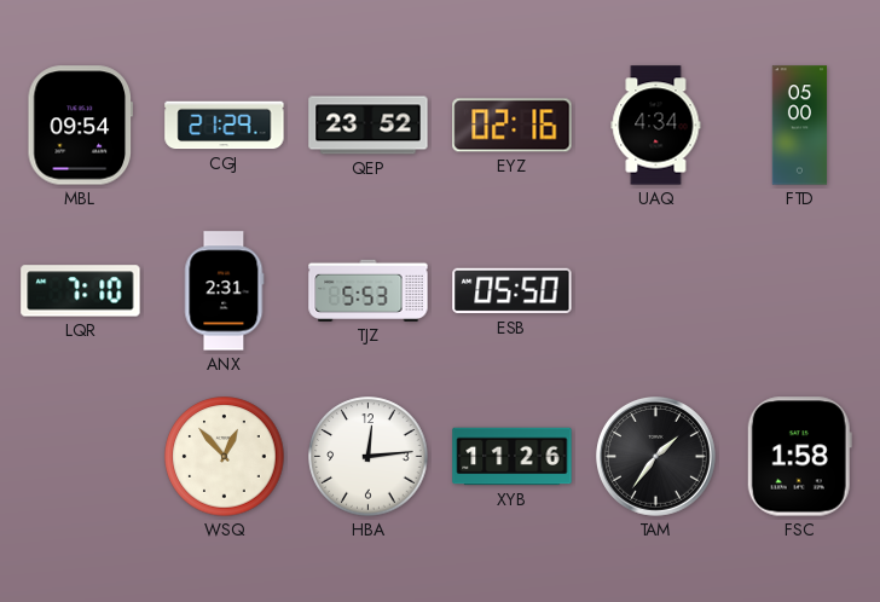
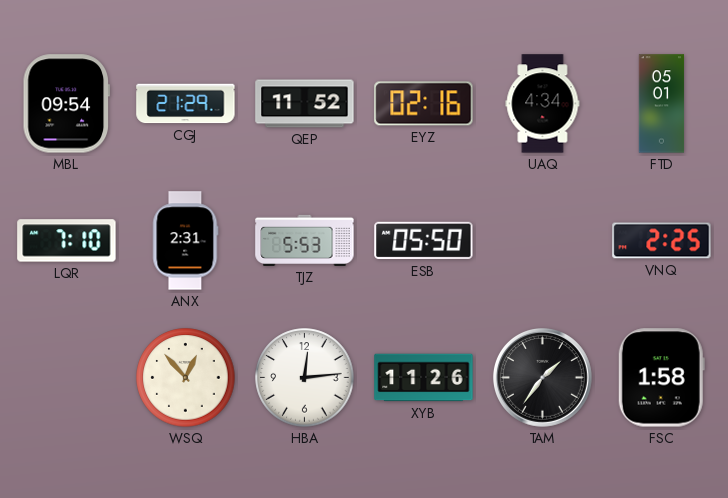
QEP: 23:52 -> 11:52
FTD: 05:00 -> 05:01
VNQ: none -> 2:25
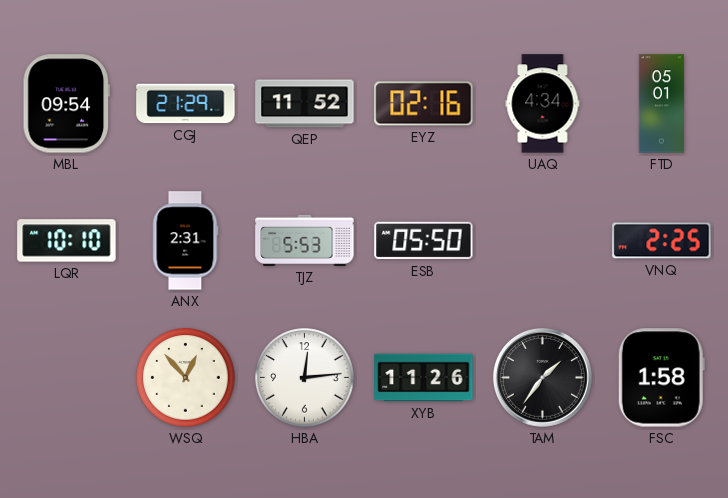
LQR: 7:10 -> 10:10
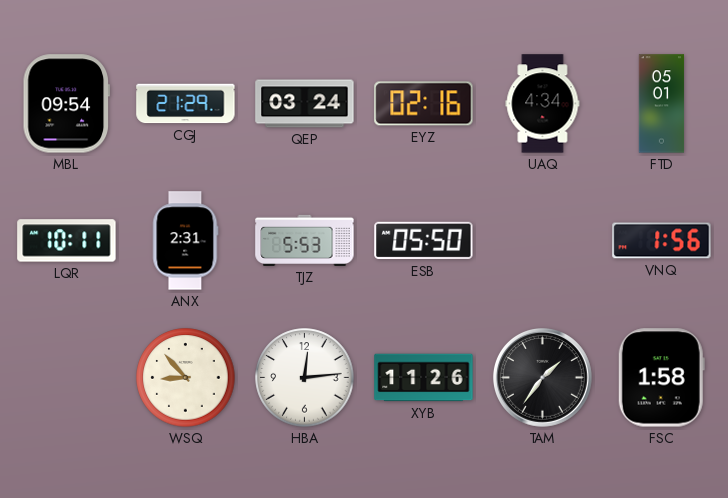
QEP: 11:52 -> 03:24
LQR: 10:10 -> 10:11
VNQ: 2:25 -> 1:56
WSQ: 12:53 -> 8:53
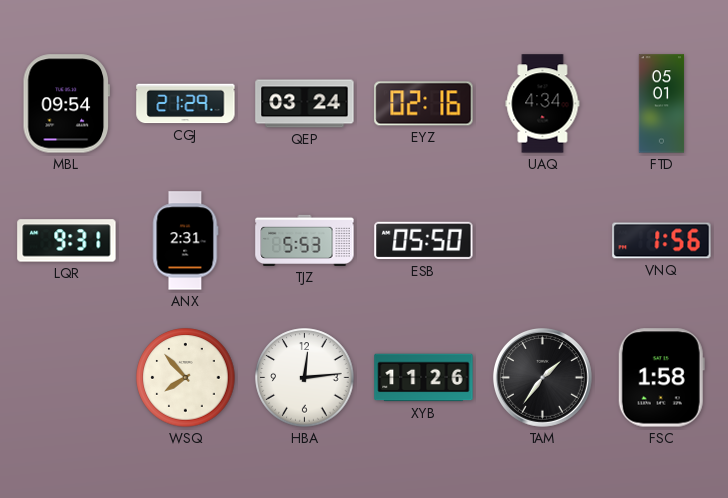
LQR: 10:11 -> 9:31
WSQ: 8:53 -> 7:53
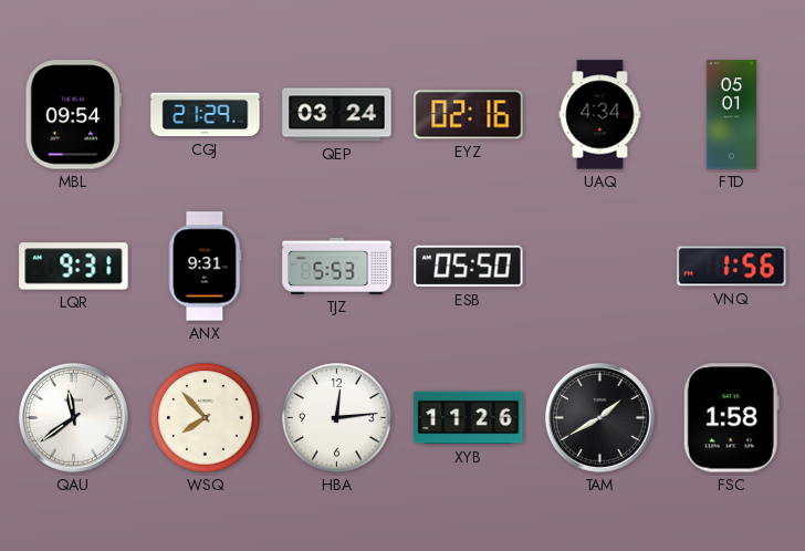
ANX: 2:31 -> 9:31
QAU: none -> 11:39
TAM: 1:36 -> 1:40
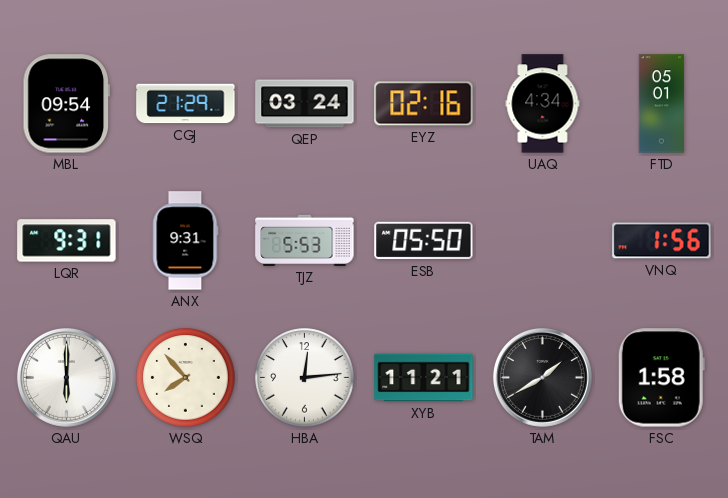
QAU: 11:39 -> 6:00
XYB: 11:26 -> 11:21
